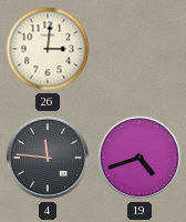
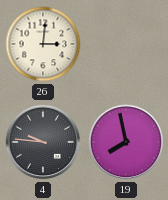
4: 11:46 -> 9:46
19: 4:42 -> 7:58
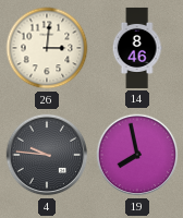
14: none -> 8:46
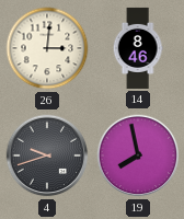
4: 9:46 -> 9:42
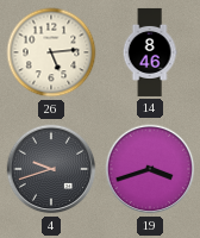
26: 3:01 -> 5:14
19: 7:58 -> 3:42
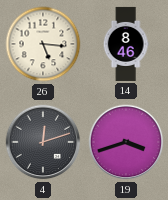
26: 5:14 -> 5:16
4: 9:42 -> 12:12
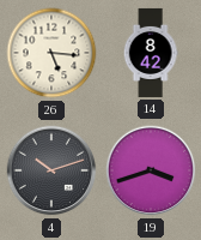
14: 8:46 -> 8:42
4: 12:12 -> 10:12
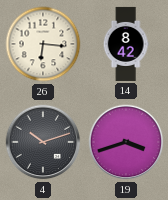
26: 5:16 -> 6:16
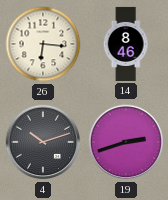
14: 8:42 -> 8:46
19: 3:42 -> 2:42
